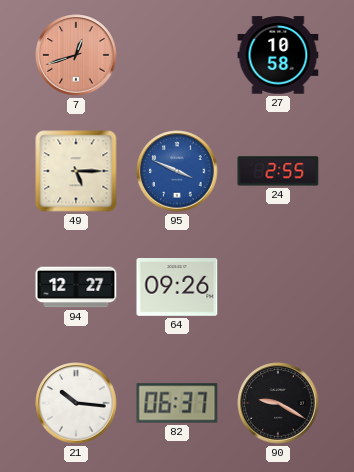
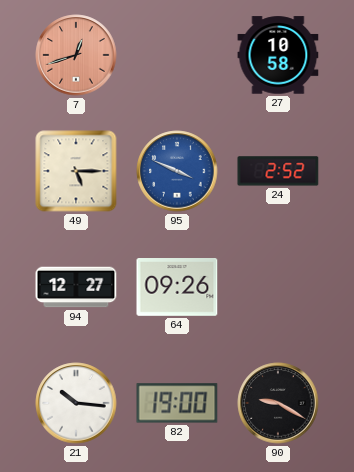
24: 2:55 -> 2:52
82: 06:37 -> 19:00
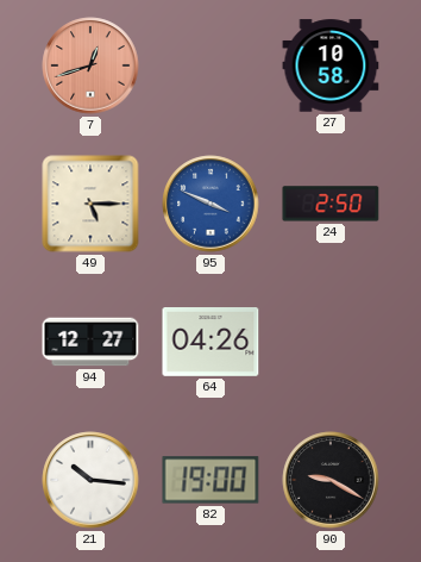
24: 2:52 -> 2:50
64: 09:26 -> 04:26
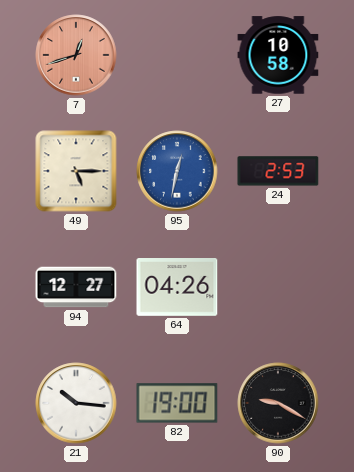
95: 3:49 -> 12:32
24: 2:50 -> 2:53
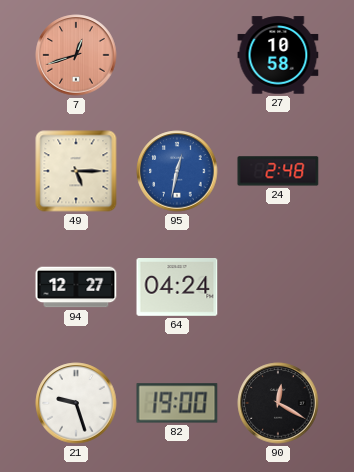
24: 2:53 -> 2:48
64: 04:26 -> 04:24
21: 10:16 -> 9:27
90: 9:20 -> 12:20
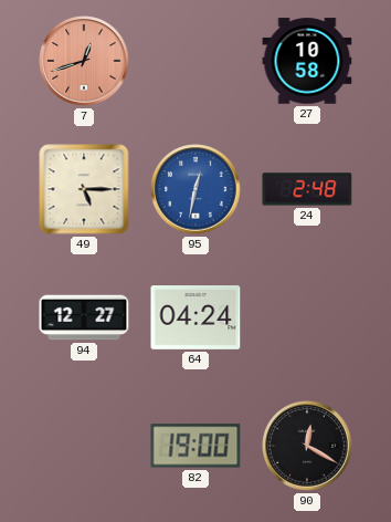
21: 9:27 -> none
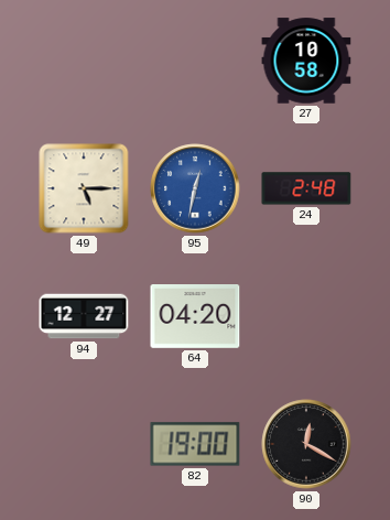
7: 12:42 -> none
64: 04:24 -> 04:20
